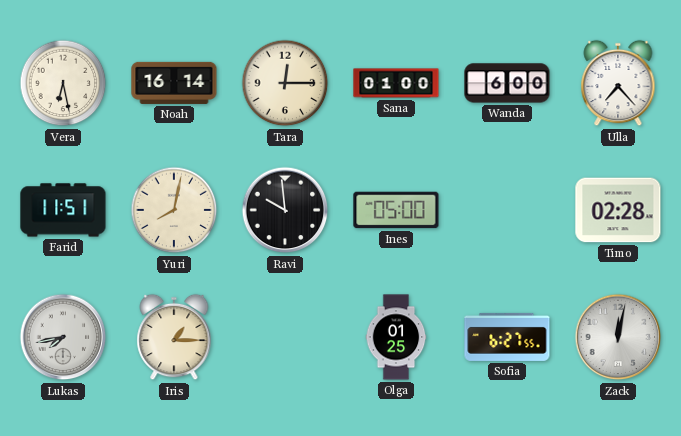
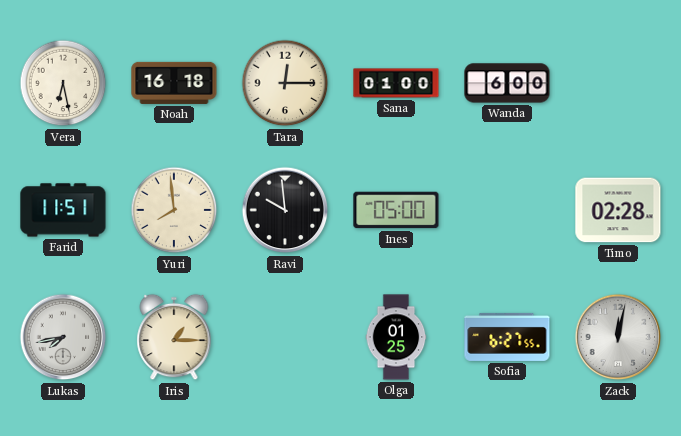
Noah: 16:14 -> 16:18
Ulla: 7:23 -> none
Yuri: 8:02 -> 7:59
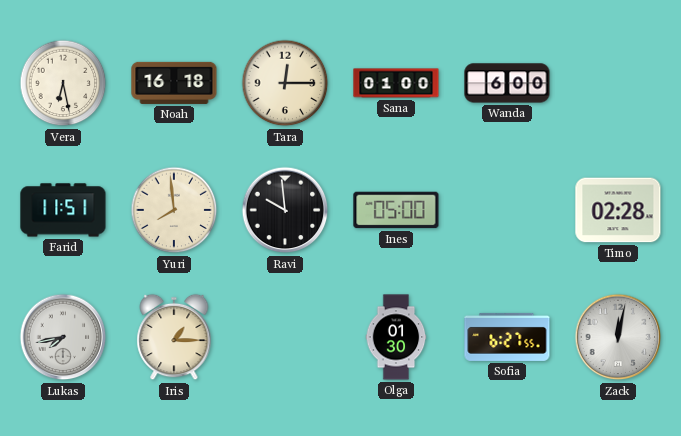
Olga: 01:25 -> 01:30
